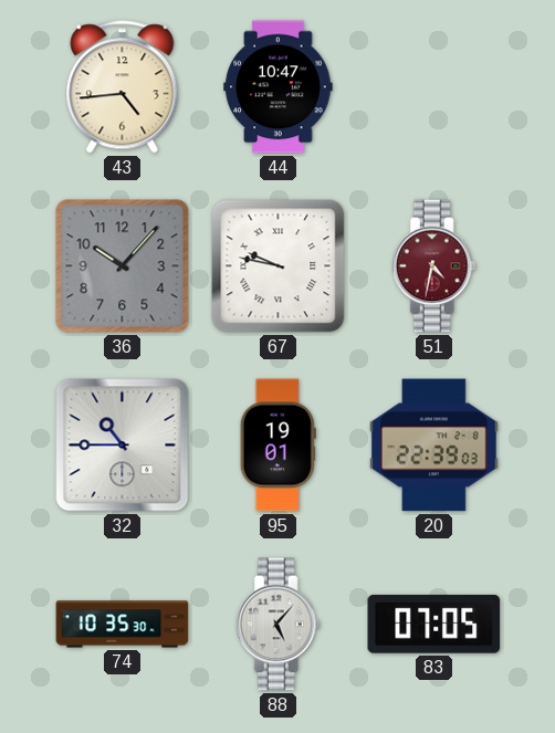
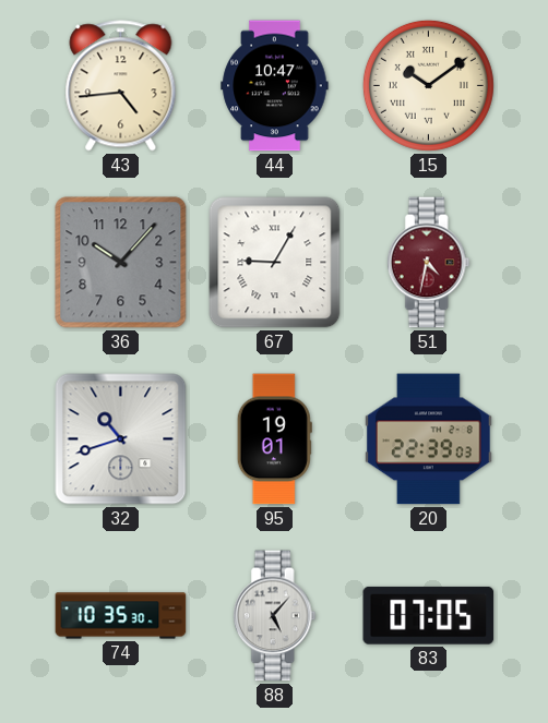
15: none -> 10:09
67: 9:47 -> 9:05
32: 10:45 -> 10:42
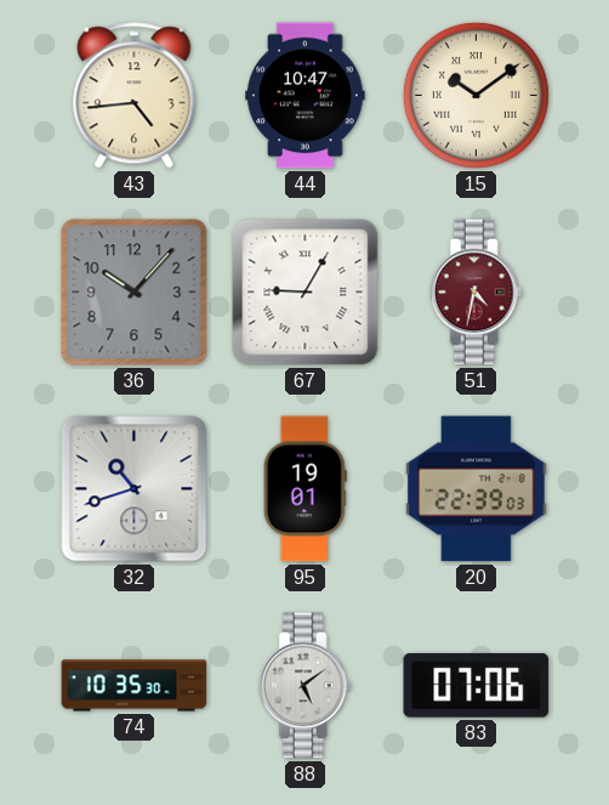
88: 5:07 -> 5:09
83: 07:05 -> 07:06
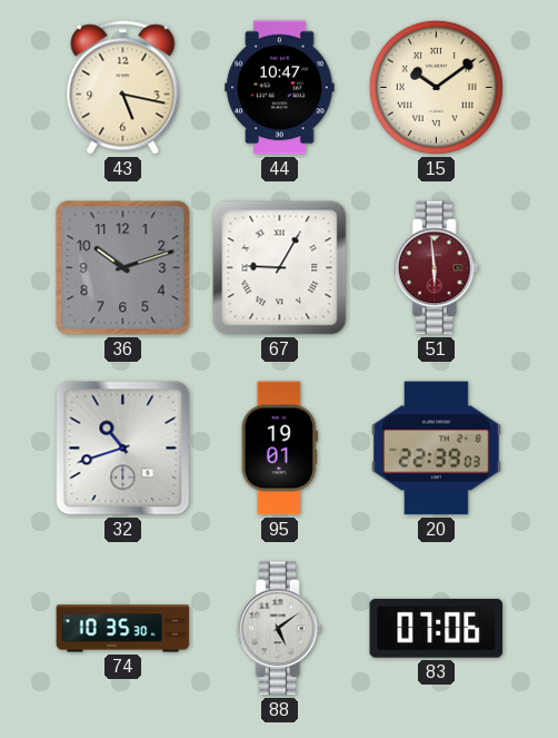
43: 4:44 -> 5:17
36: 10:07 -> 10:12
51: 4:32 -> 5:59
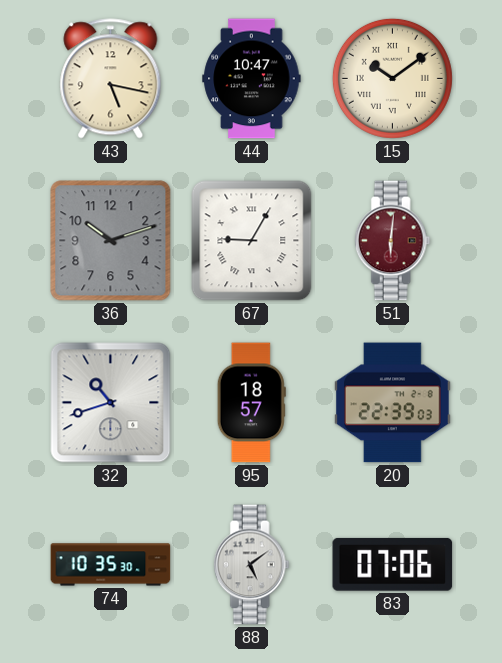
51: 5:59 -> 6:01
95: 19:01 -> 18:57
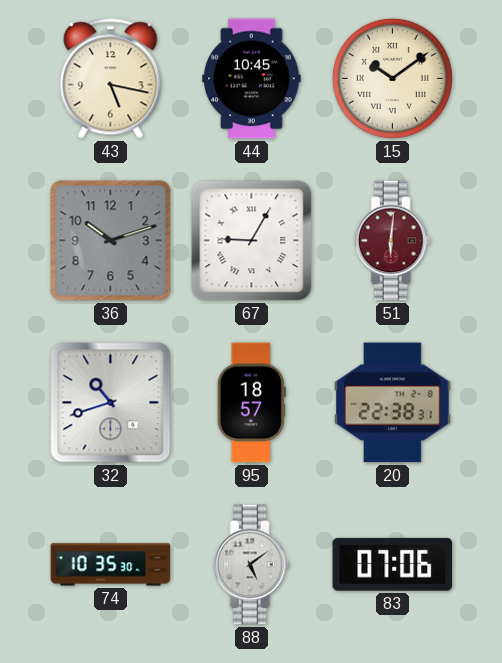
44: 10:47 -> 10:45
20: 22:39 -> 22:38
